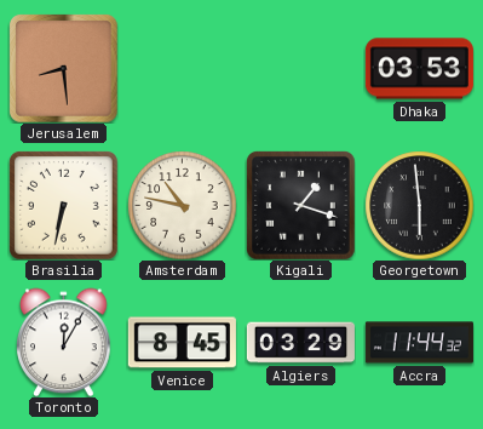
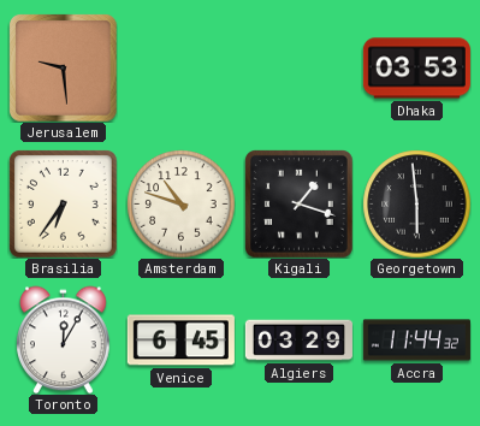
Jerusalem: 8:29 -> 9:29
Brasilia: 6:32 -> 6:36
Amsterdam: 10:47 -> 10:48
Venice: 8:45 -> 6:45
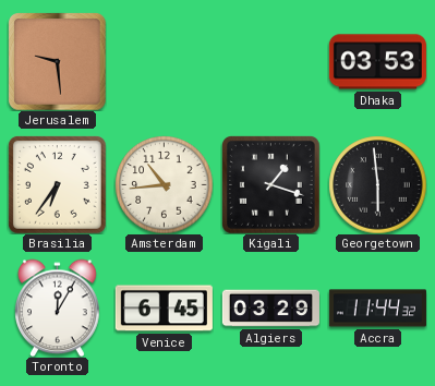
Amsterdam: 10:48 -> 10:44
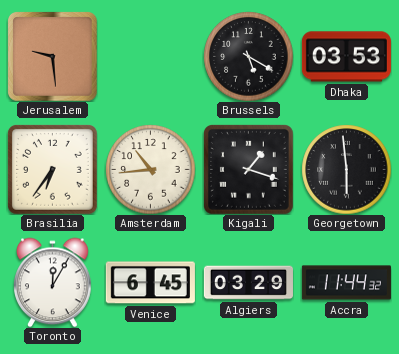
Brussels: none -> 5:20
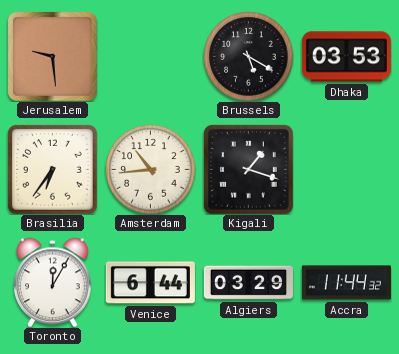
Georgetown: 5:59 -> none
Venice: 6:45 -> 6:44
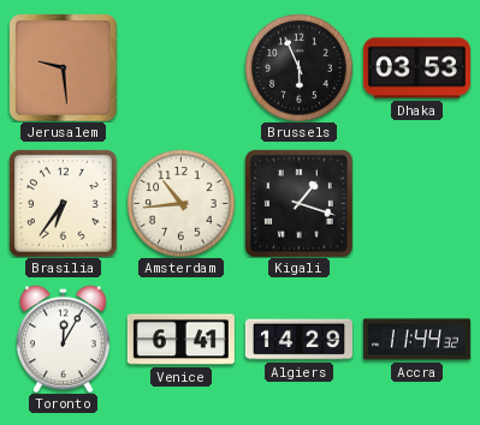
Brussels: 5:20 -> 5:56
Venice: 6:44 -> 6:41
Algiers: 03:29 -> 14:29
